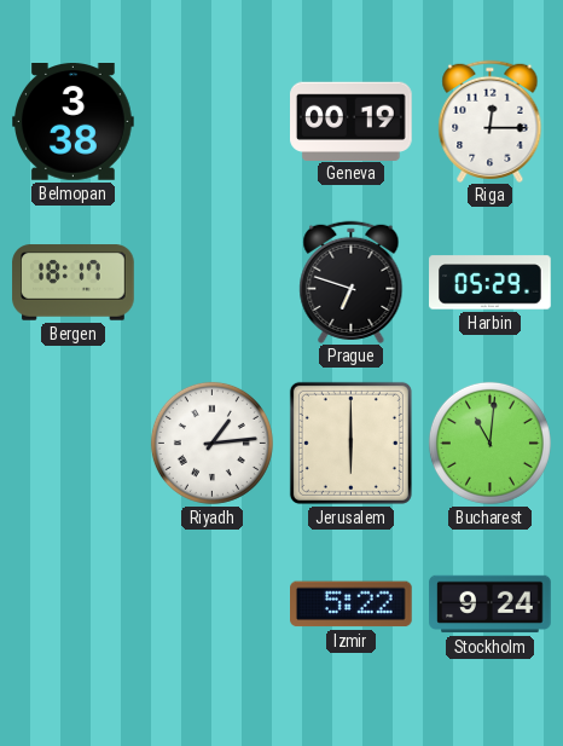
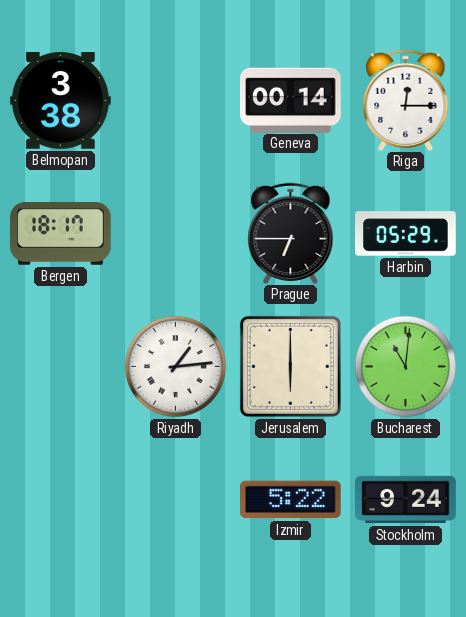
Geneva: 00:19 -> 00:14
Prague: 6:48 -> 6:45
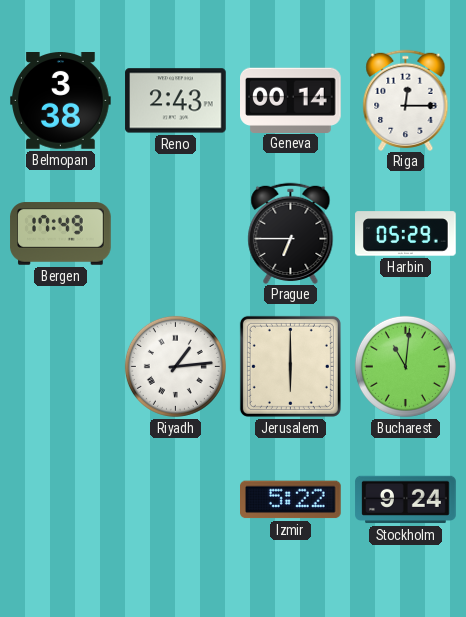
Reno: none -> 2:43
Bergen: 18:17 -> 17:49
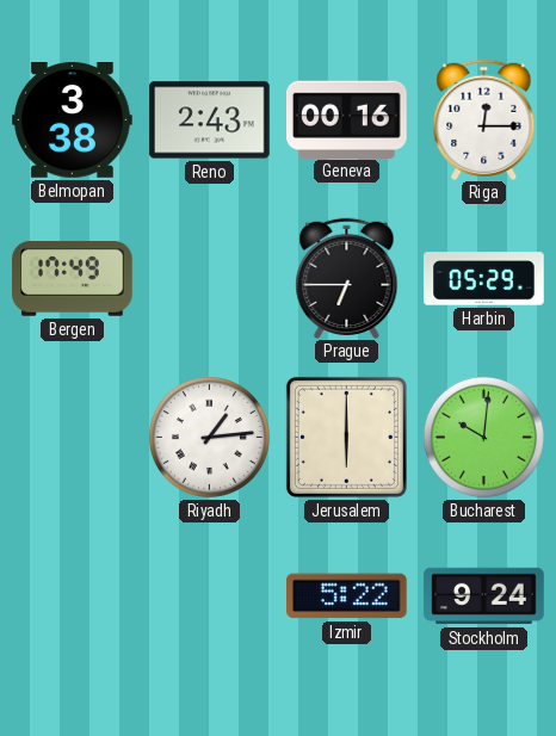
Geneva: 00:14 -> 00:16
Bucharest: 11:01 -> 10:01
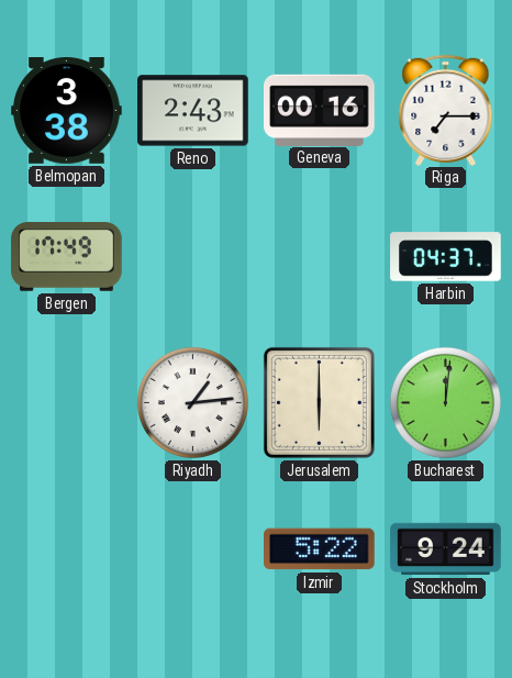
Riga: 12:15 -> 7:15
Prague: 6:45 -> none
Harbin: 05:29 -> 04:37
Bucharest: 10:01 -> 12:01
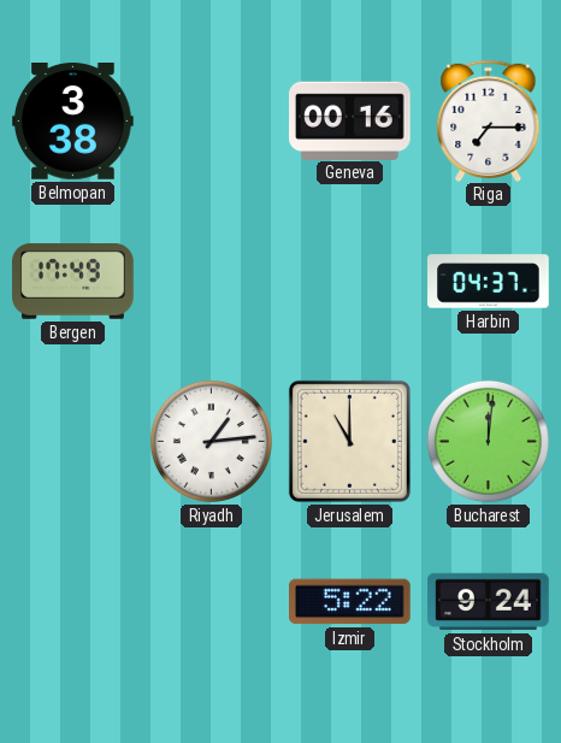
Reno: 2:43 -> none
Jerusalem: 6:00 -> 11:00
